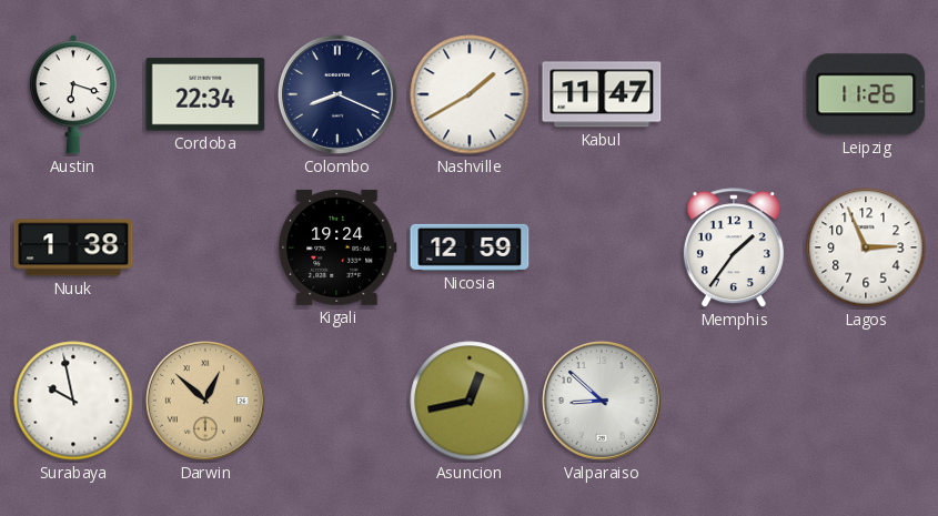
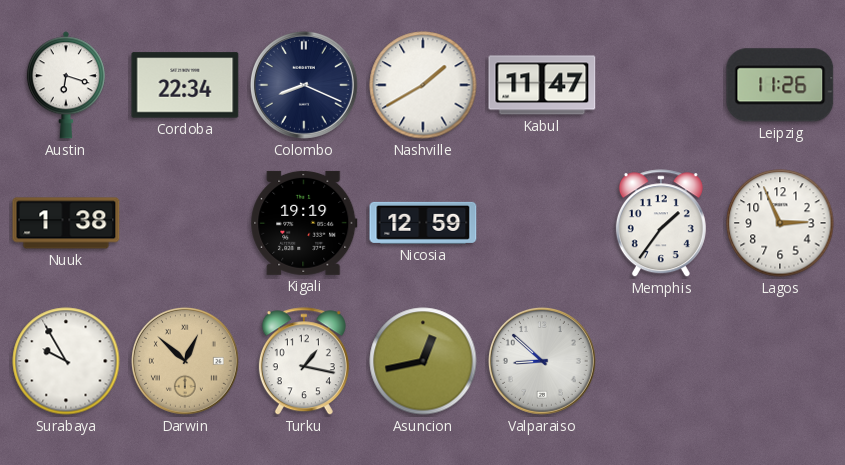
Kigali: 19:24 -> 19:19
Surabaya: 9:58 -> 9:55
Turku: none -> 1:17
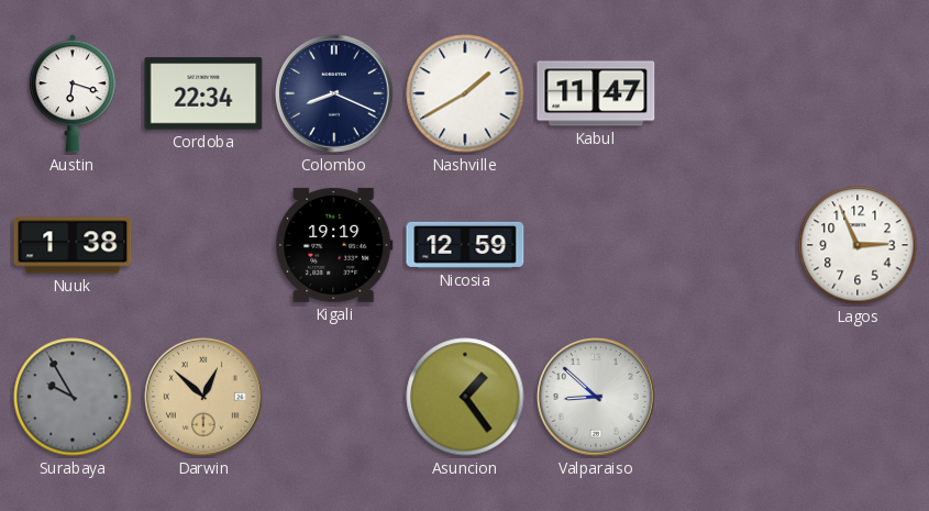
Leipzig: 11:26 -> none
Memphis: 1:36 -> none
Surabaya dial: white -> grey
Turku: 1:17 -> none
Asuncion: 12:43 -> 1:24
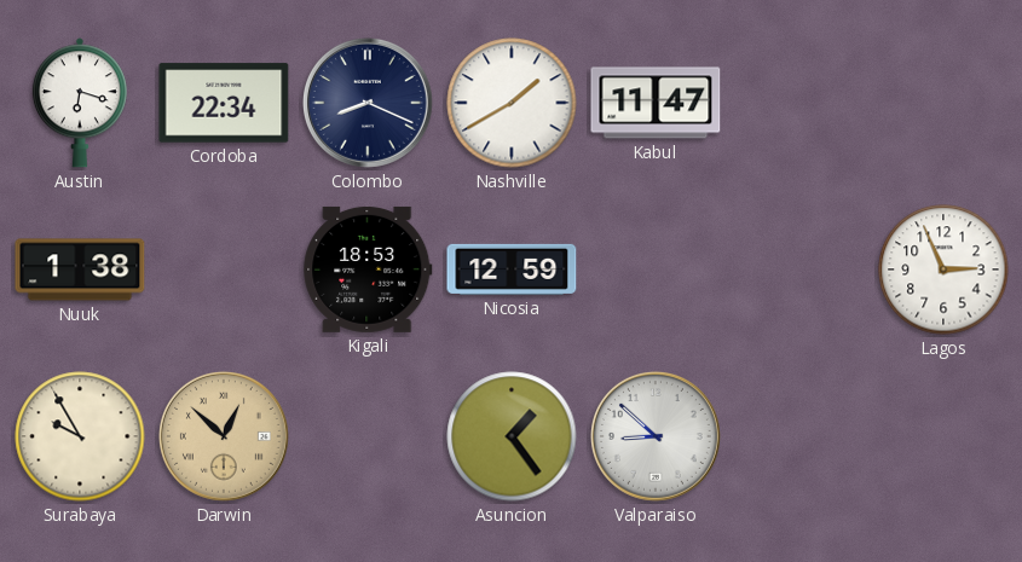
Kigali: 19:19 -> 18:53
Surabaya dial: grey -> cream
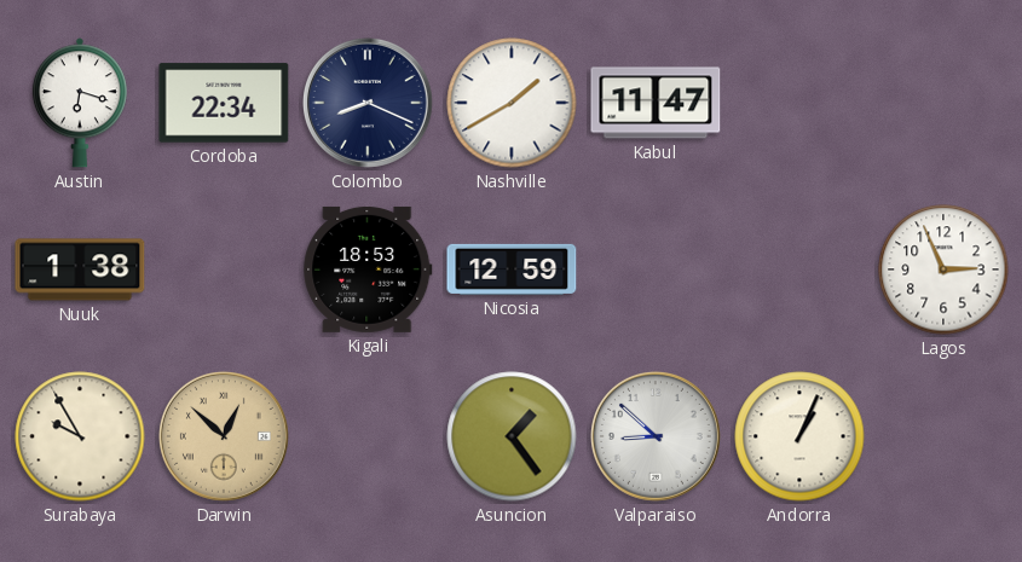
Andorra: none -> 1:04
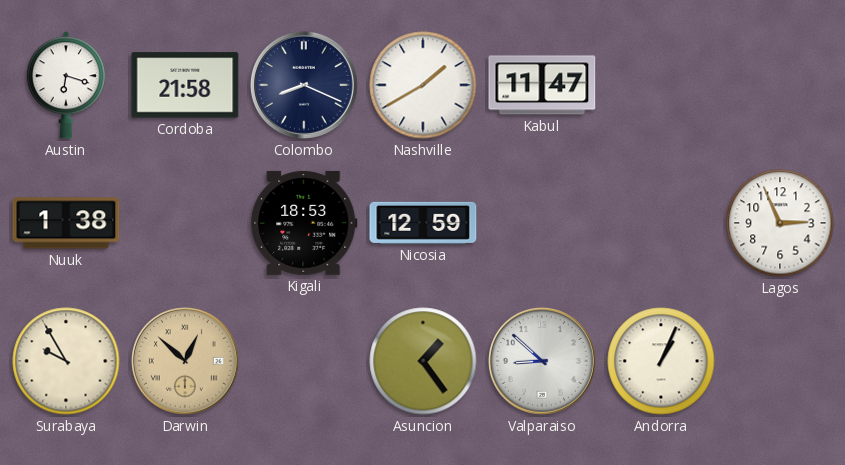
Cordoba: 22:34 -> 21:58
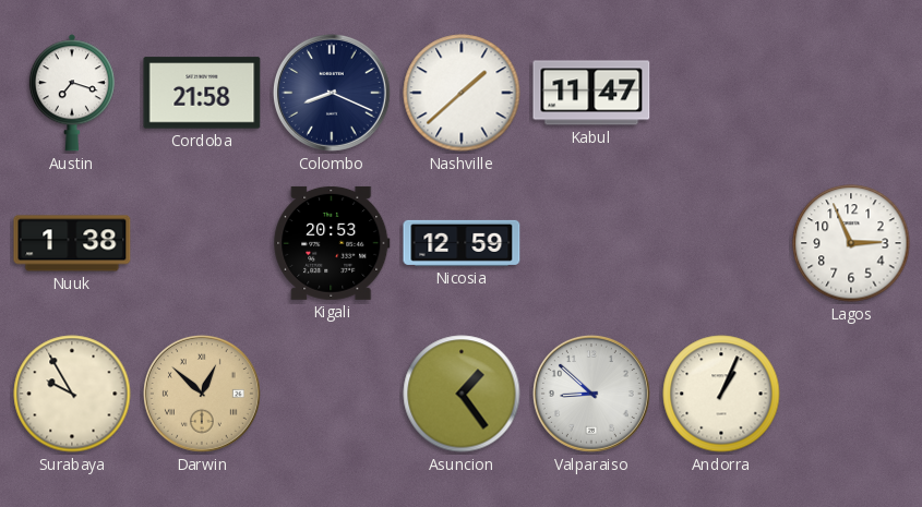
Austin: 6:18 -> 7:18
Nashville: 1:40 -> 1:38
Kigali: 18:53 -> 20:53
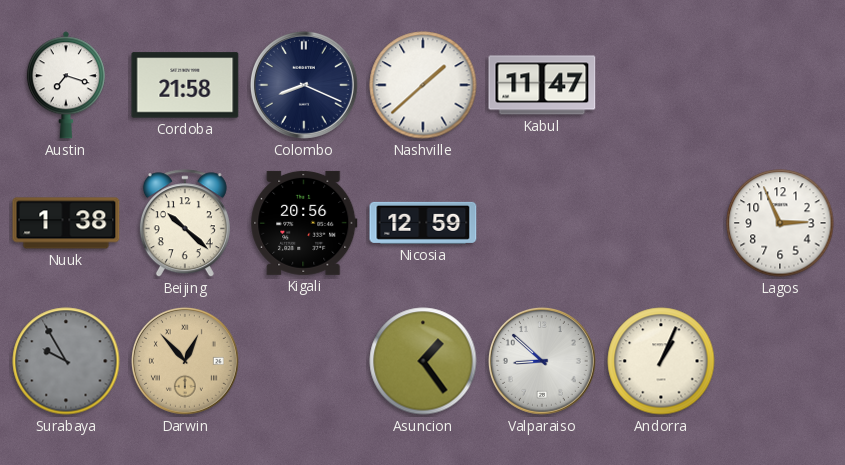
Beijing: none -> 10:22
Kigali: 20:53 -> 20:56
Surabaya dial: cream -> grey
Darwin: 12:52 -> 12:53
